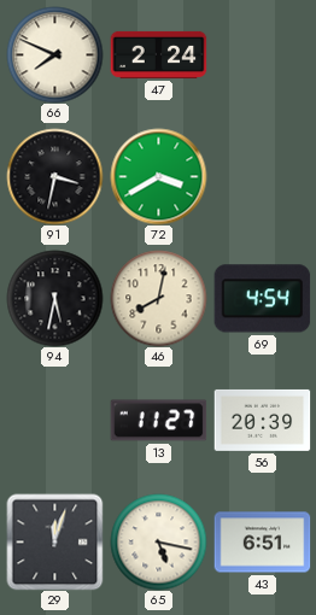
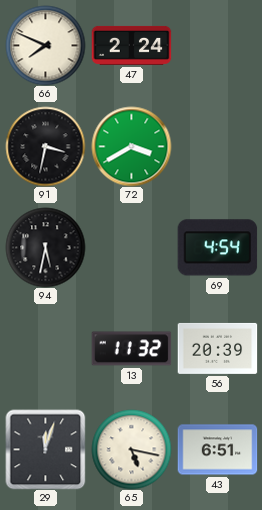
46: 8:02 -> none
13: 11:27 -> 11:32
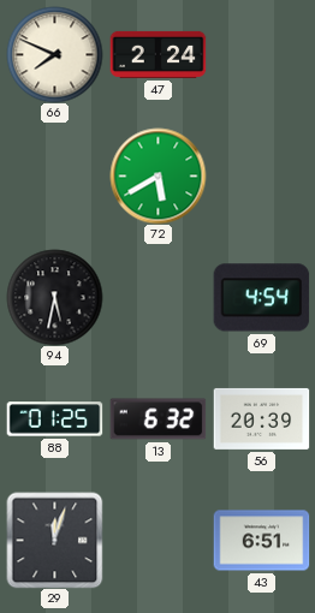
91: 3:32 -> none
72: 3:40 -> 5:40
88: none -> 01:25
13: 11:32 -> 6:32
65: 5:17 -> none
